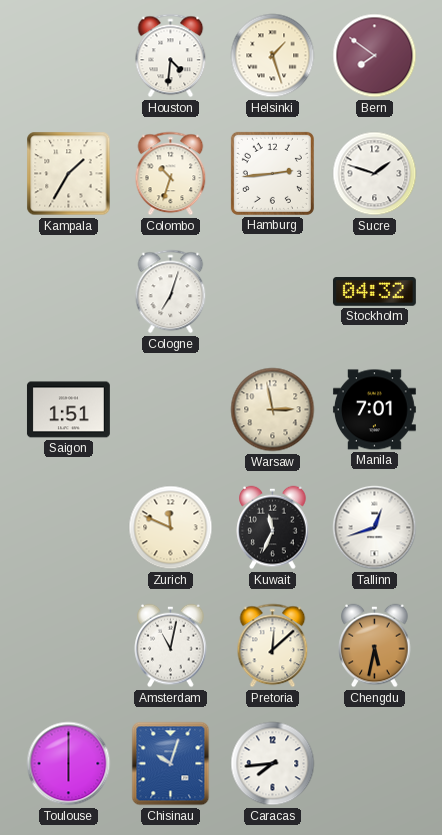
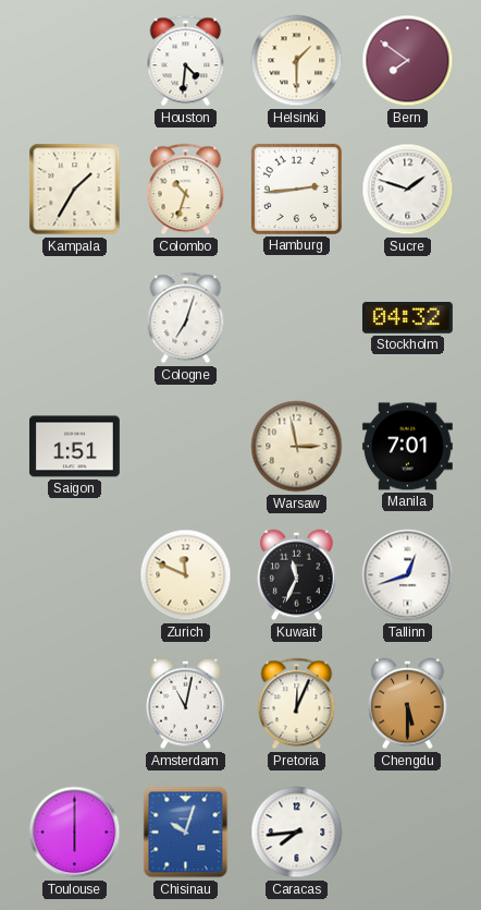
Helsinki: 1:27 -> 1:30
Pretoria: 12:08 -> 12:04
Chengdu: 5:32 -> 5:30
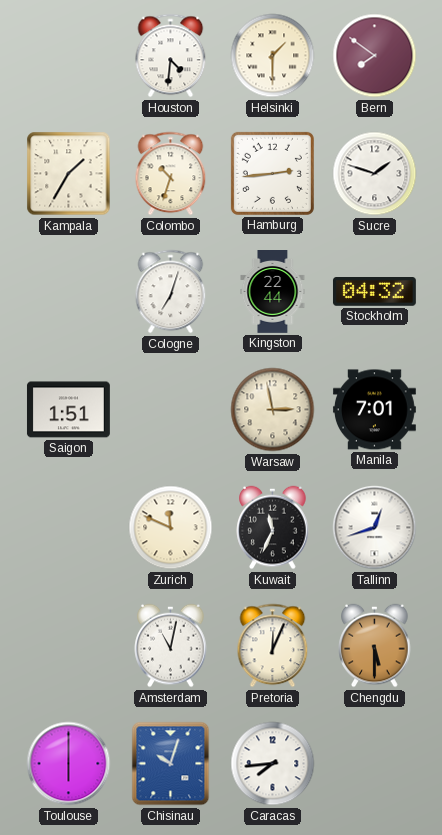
Kingston: none -> 22:44
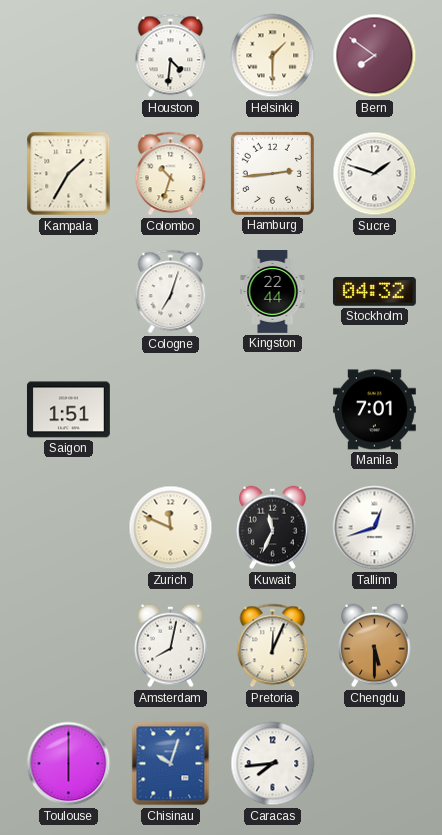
Warsaw: 2:58 -> none
Amsterdam: 11:02 -> 8:02
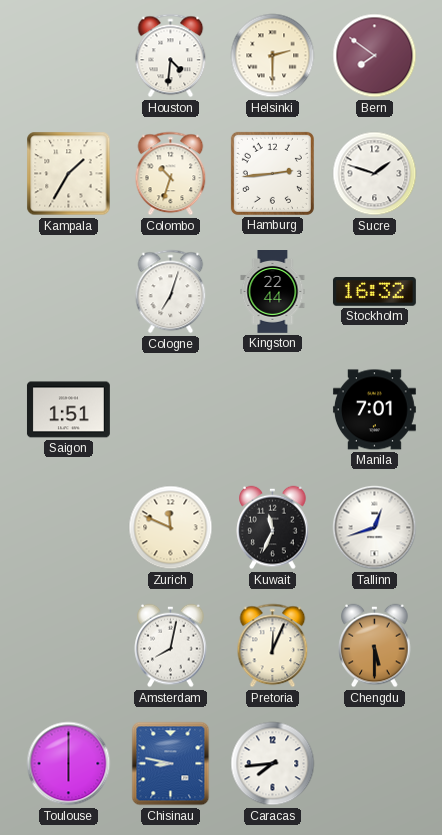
Helsinki: 1:30 -> 2:30
Stockholm: 04:32 -> 16:32
Chisinau: 10:03 -> 8:47
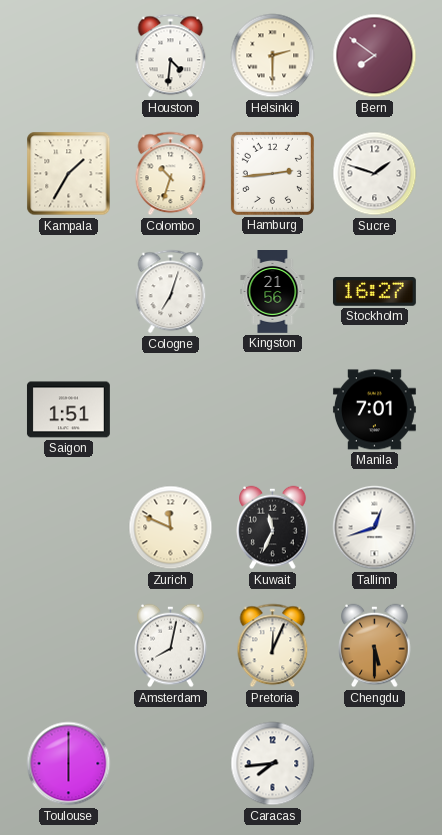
Kingston: 22:44 -> 21:56
Stockholm: 16:32 -> 16:27
Chisinau: 8:47 -> none
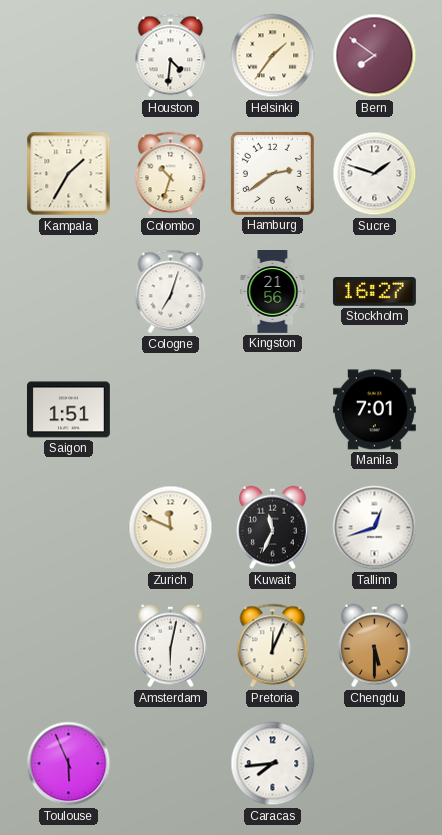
Helsinki: 2:30 -> 1:36
Hamburg: 2:44 -> 2:39
Amsterdam: 8:02 -> 6:02
Toulouse: 6:00 -> 5:56
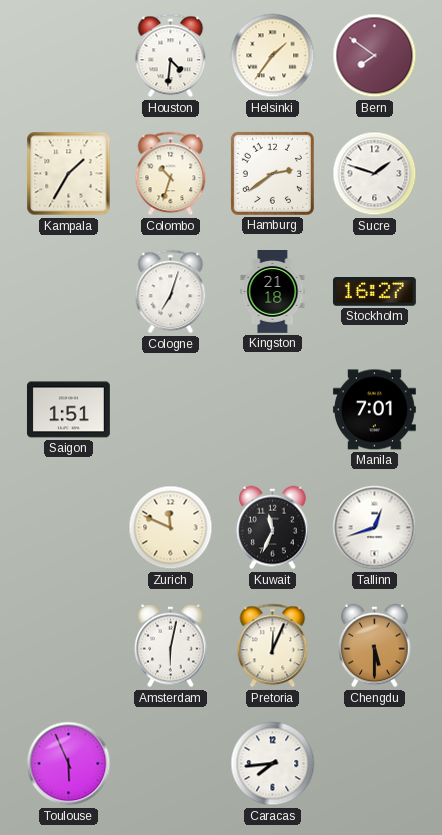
Kingston: 21:56 -> 21:18
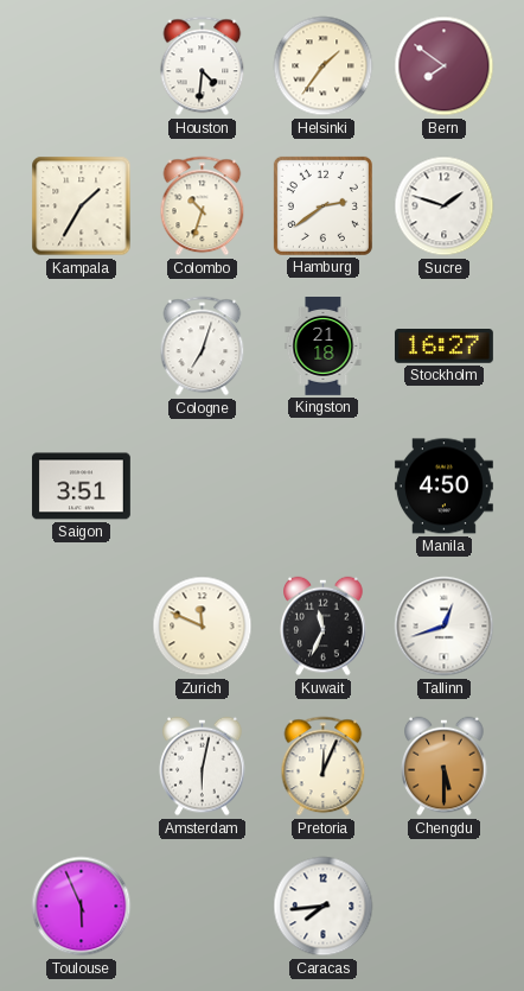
Saigon: 1:51 -> 3:51
Manila: 7:01 -> 4:50
